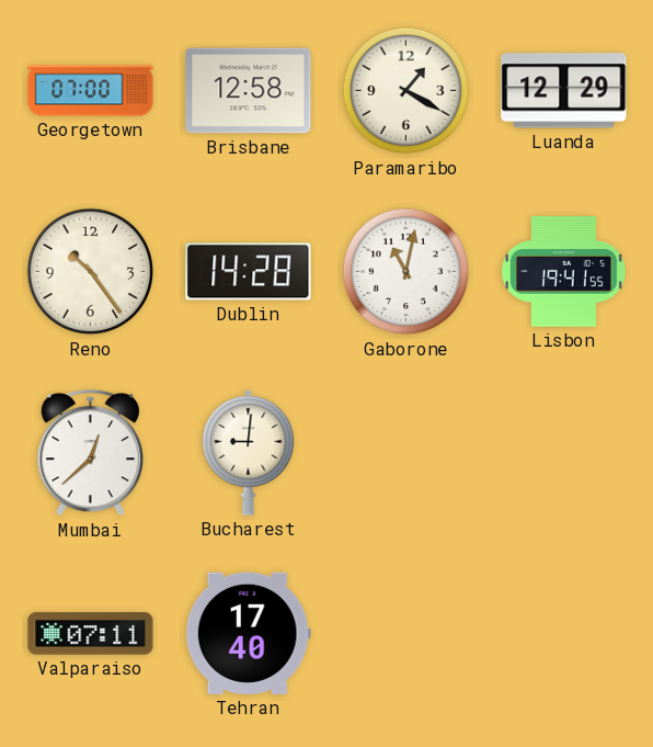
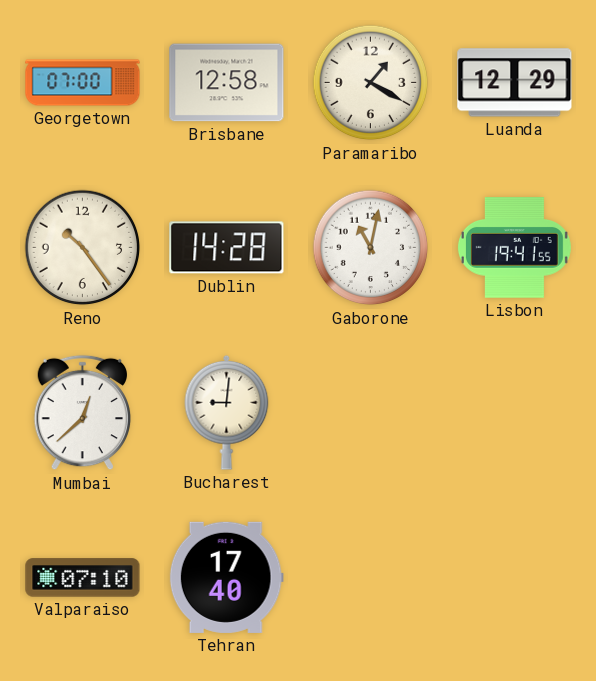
Valparaiso: 07:11 -> 07:10
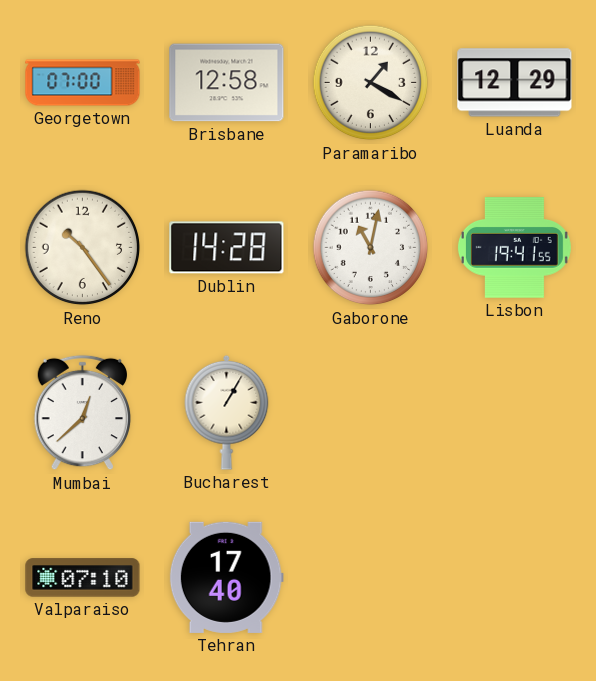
Bucharest: 9:01 -> 1:05
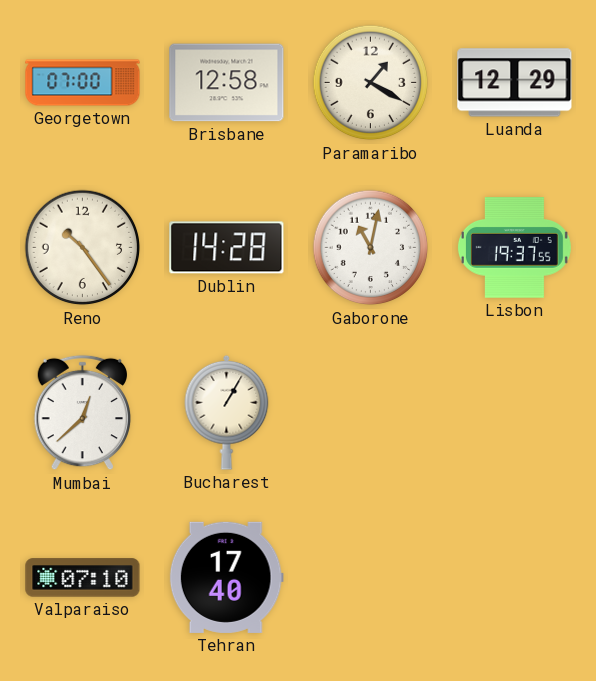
Lisbon: 19:41 -> 19:37
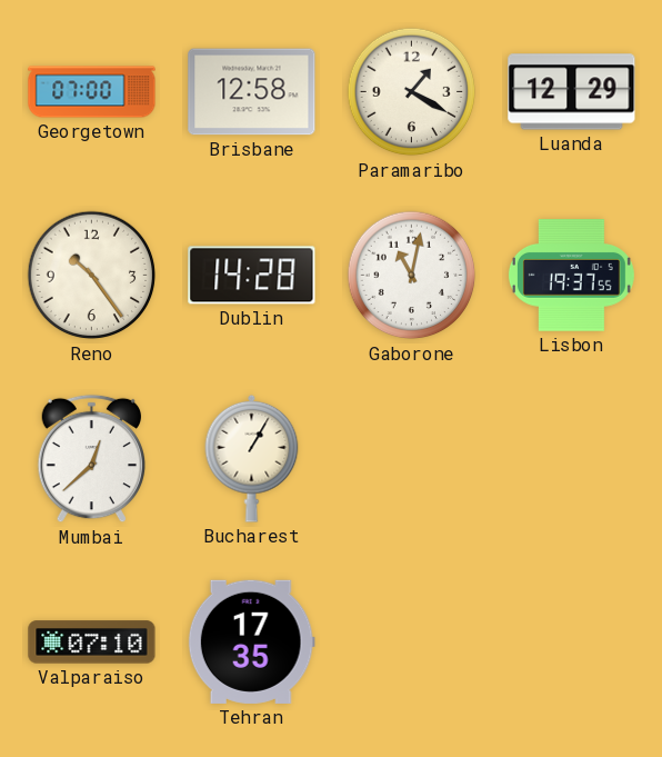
Tehran: 17:40 -> 17:35
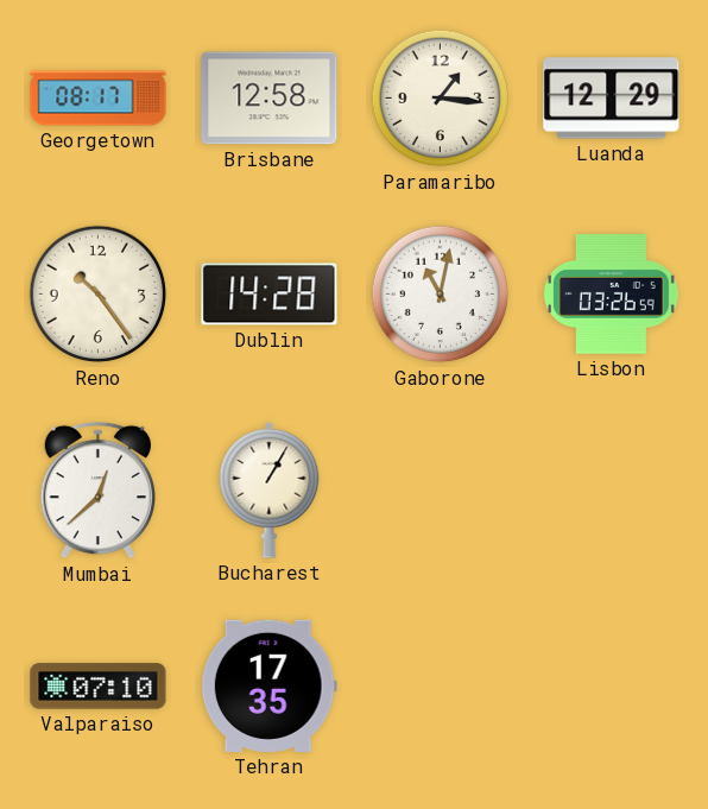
Georgetown: 07:00 -> 08:17
Paramaribo: 1:20 -> 1:16
Lisbon: 19:37 -> 03:26
